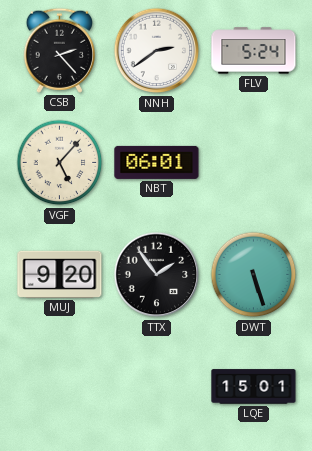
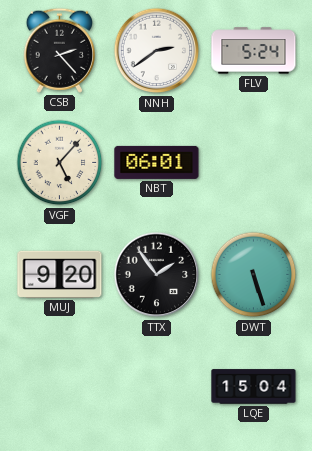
LQE: 15:01 -> 15:04
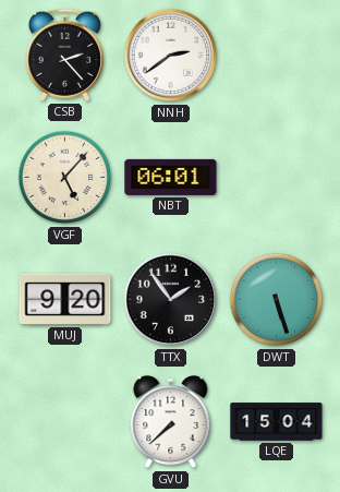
FLV: 5:24 -> none
GVU: none -> 7:38
